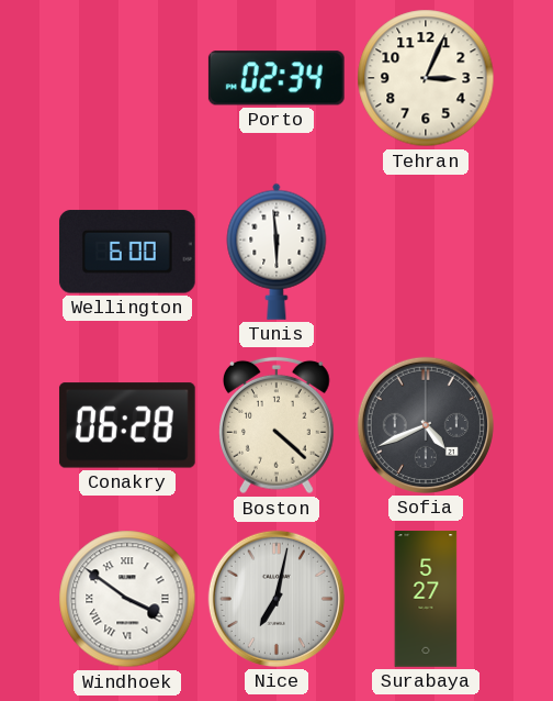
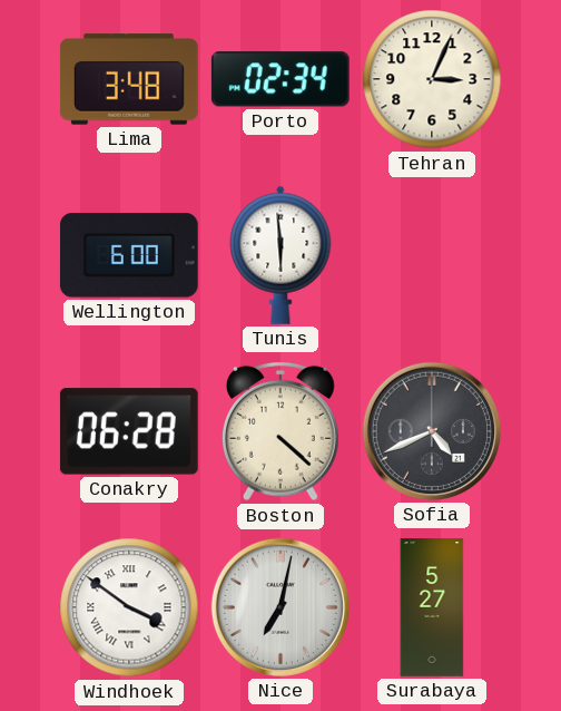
Lima: none -> 3:48
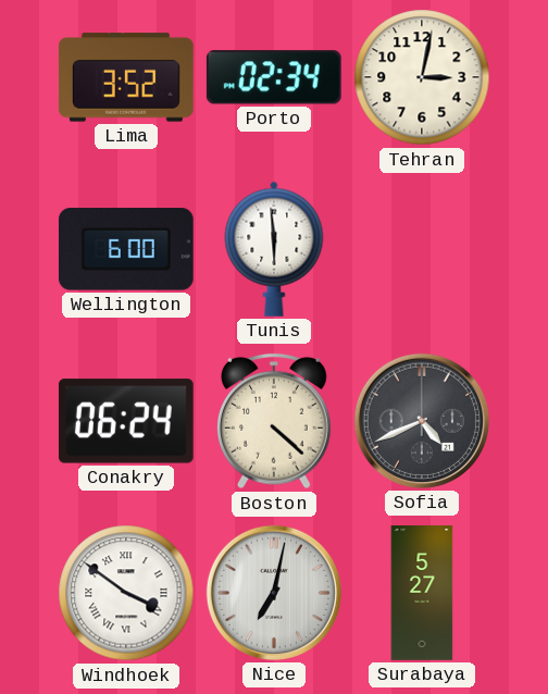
Lima: 3:48 -> 3:52
Tehran: 3:04 -> 3:02
Conakry: 06:28 -> 06:24
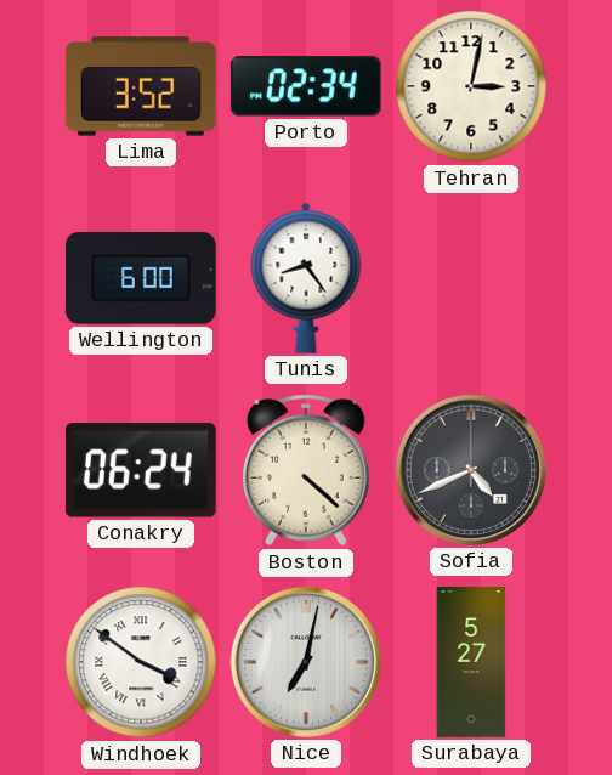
Tunis: 5:59 -> 8:24
